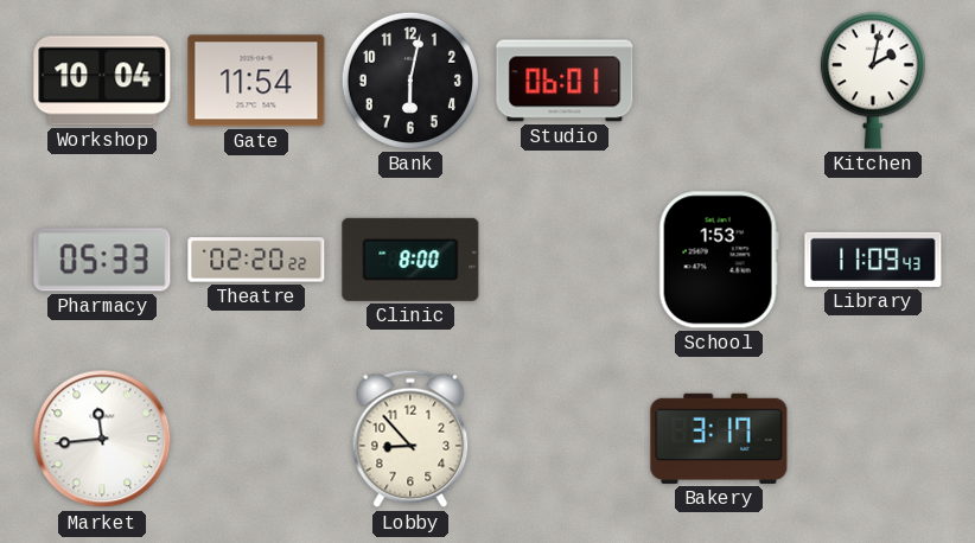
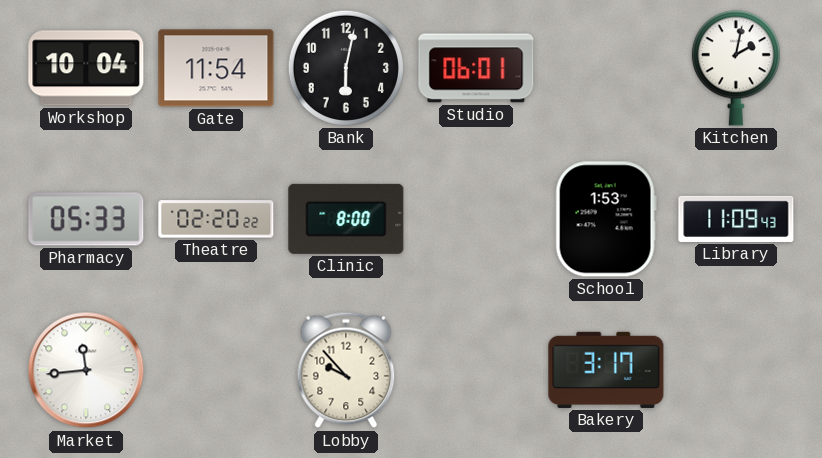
Lobby: 8:53 -> 9:53
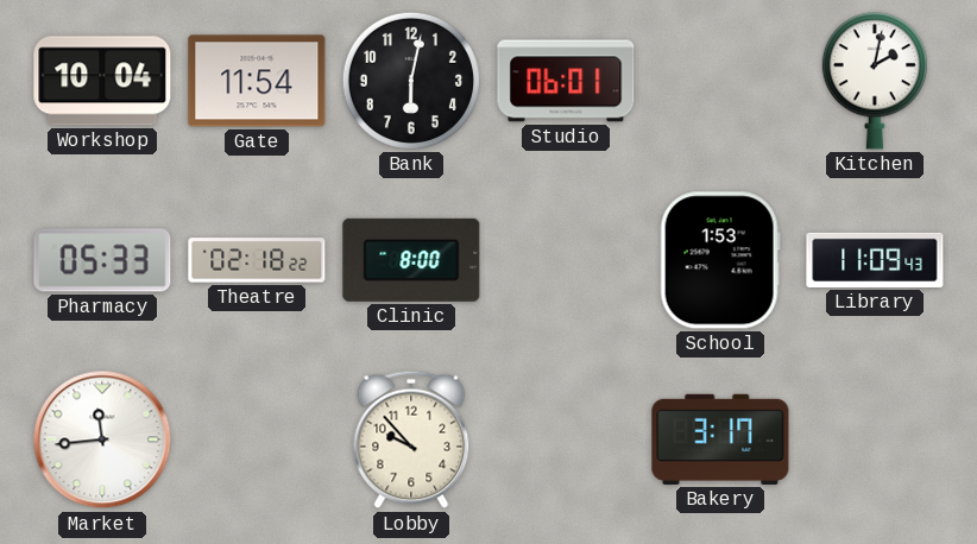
Theatre: 02:20 -> 02:18
